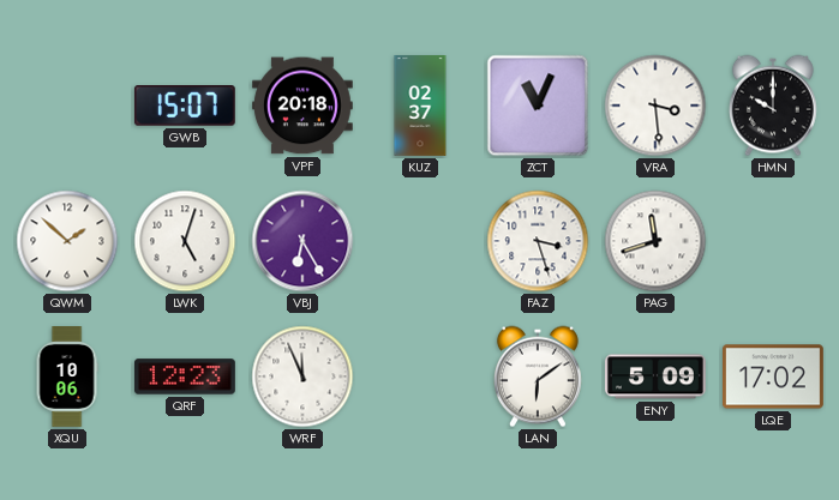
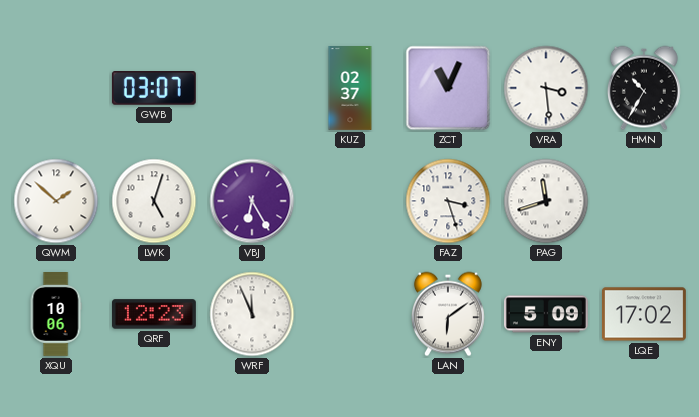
GWB: 15:07 -> 03:07
VPF: 20:18 -> none
HMN: 10:00 -> 10:35
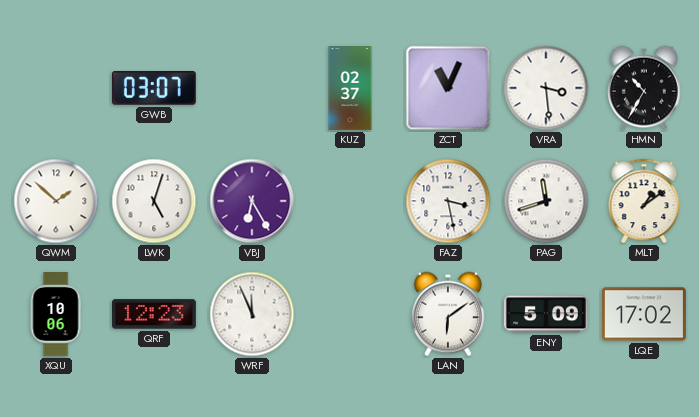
FAZ: 3:27 -> 3:28
MLT: none -> 1:09
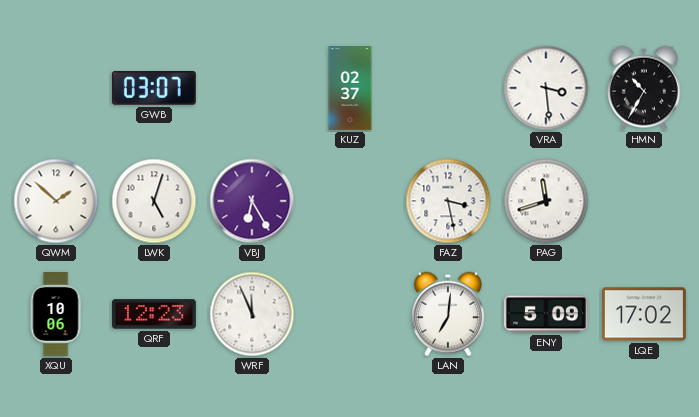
ZCT: 11:04 -> none
MLT: 1:09 -> none
LAN: 6:09 -> 7:01
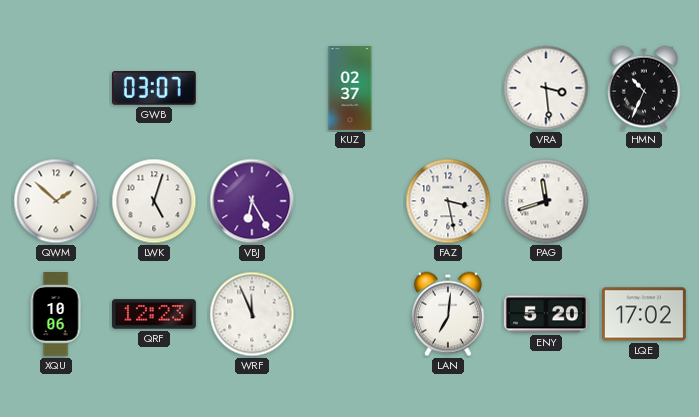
HMN: 10:35 -> 10:34
ENY: 5:09 -> 5:20
